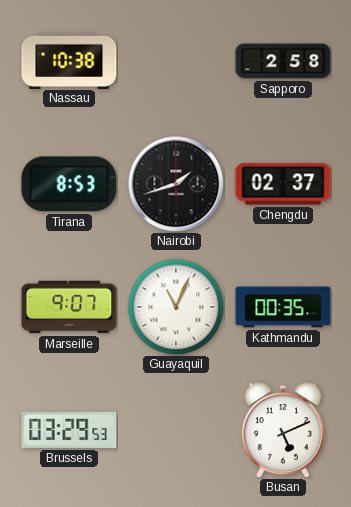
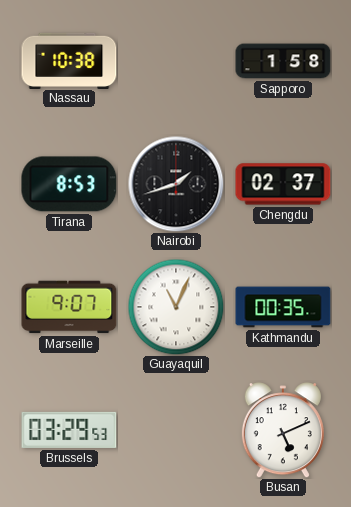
Sapporo: 2:58 -> 1:58
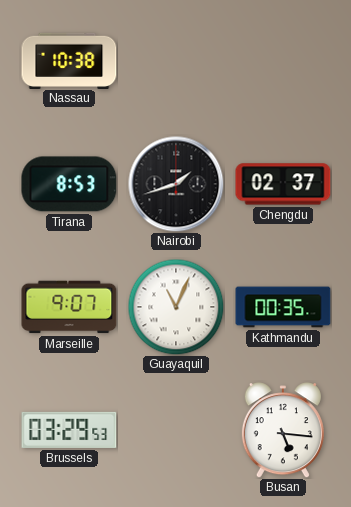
Sapporo: 1:58 -> none
Busan: 5:11 -> 5:16
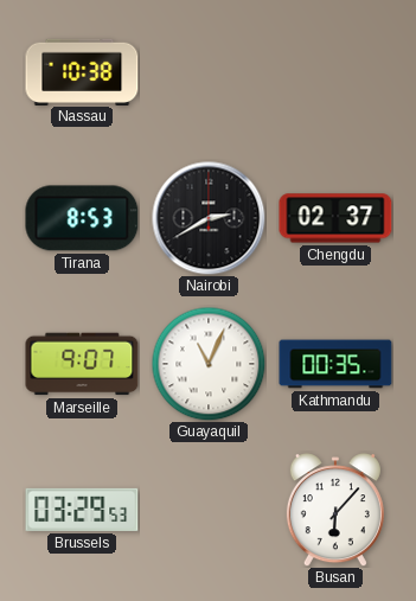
Nairobi: 1:42 -> 2:40
Busan: 5:16 -> 6:07
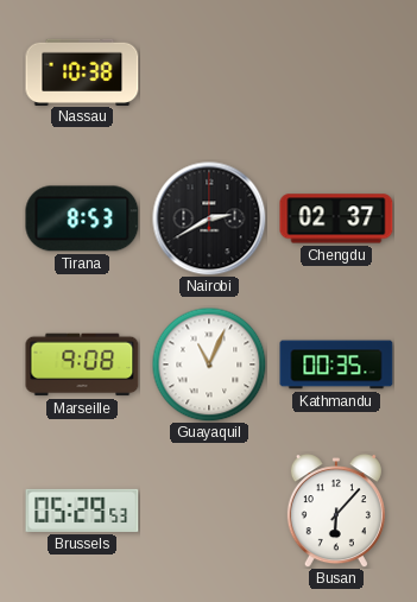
Marseille: 9:07 -> 9:08
Brussels: 03:29 -> 05:29
